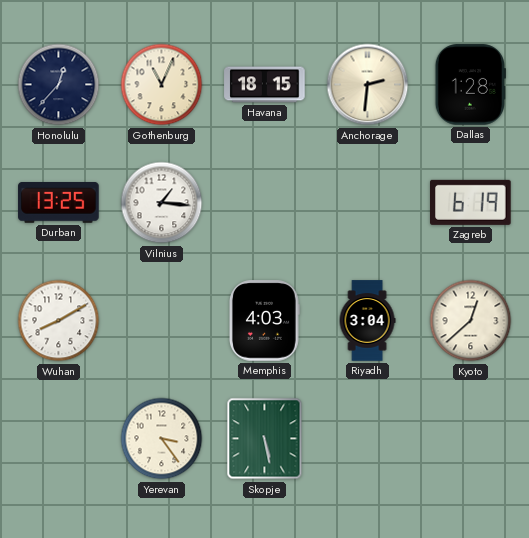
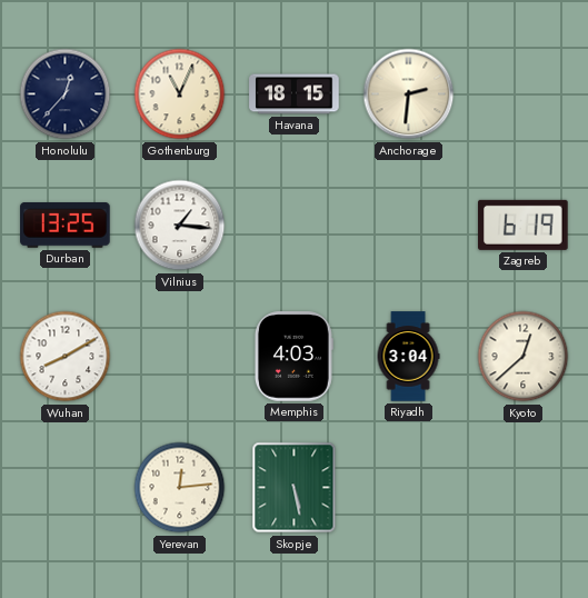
Dallas: 1:28 -> none
Yerevan: 3:24 -> 12:14
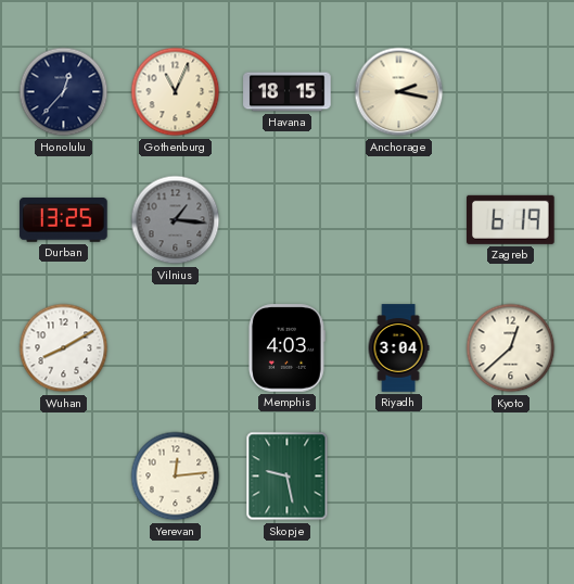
Anchorage: 2:31 -> 2:17
Vilnius dial: white -> grey
Skopje: 5:28 -> 9:28
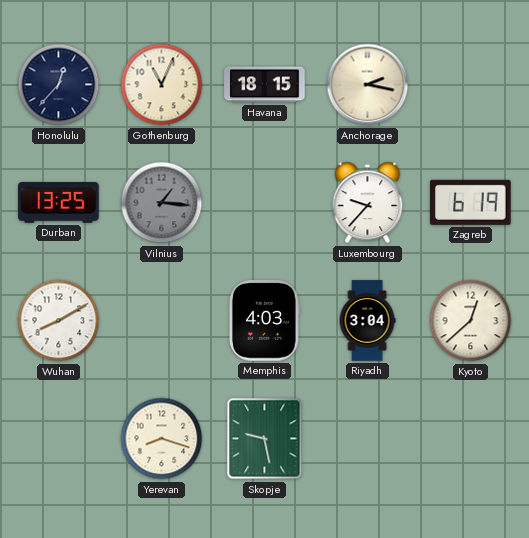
Luxembourg: none -> 9:37
Yerevan: 12:14 -> 8:18
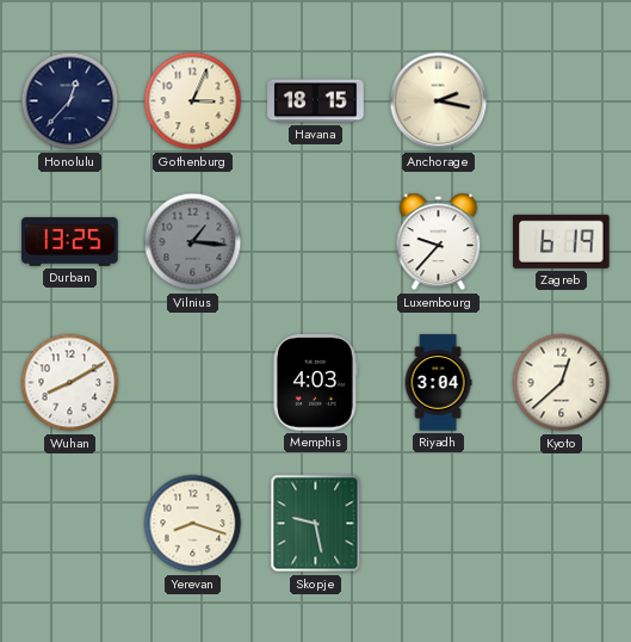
Gothenburg: 11:04 -> 3:04
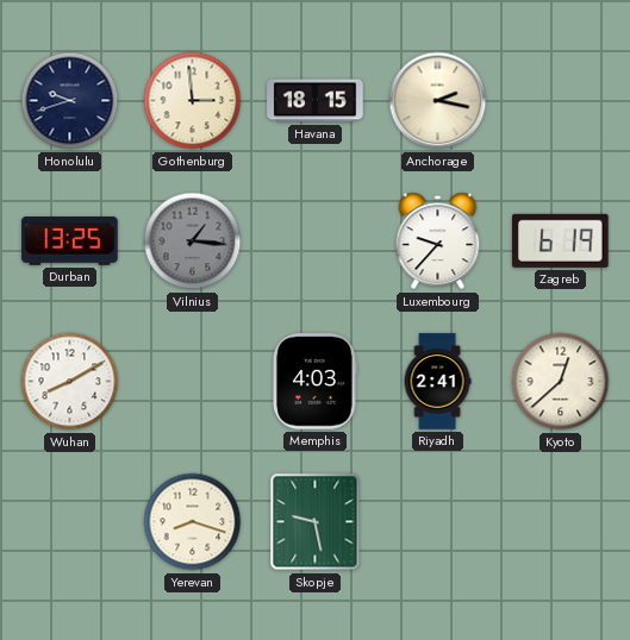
Honolulu: 12:37 -> 9:42
Gothenburg: 3:04 -> 2:59
Riyadh: 3:04 -> 2:41
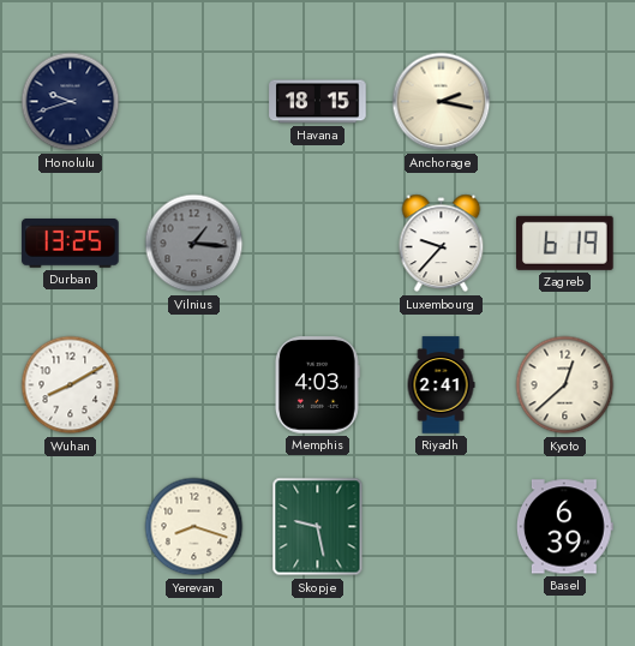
Gothenburg: 2:59 -> none
Basel: none -> 6:39
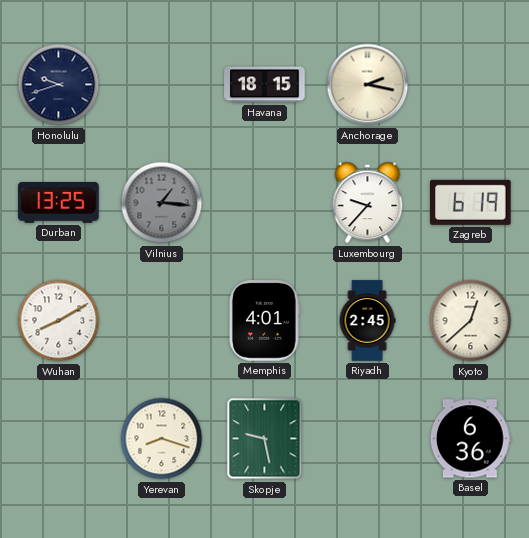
Memphis: 4:03 -> 4:01
Riyadh: 2:41 -> 2:45
Basel: 6:39 -> 6:36
